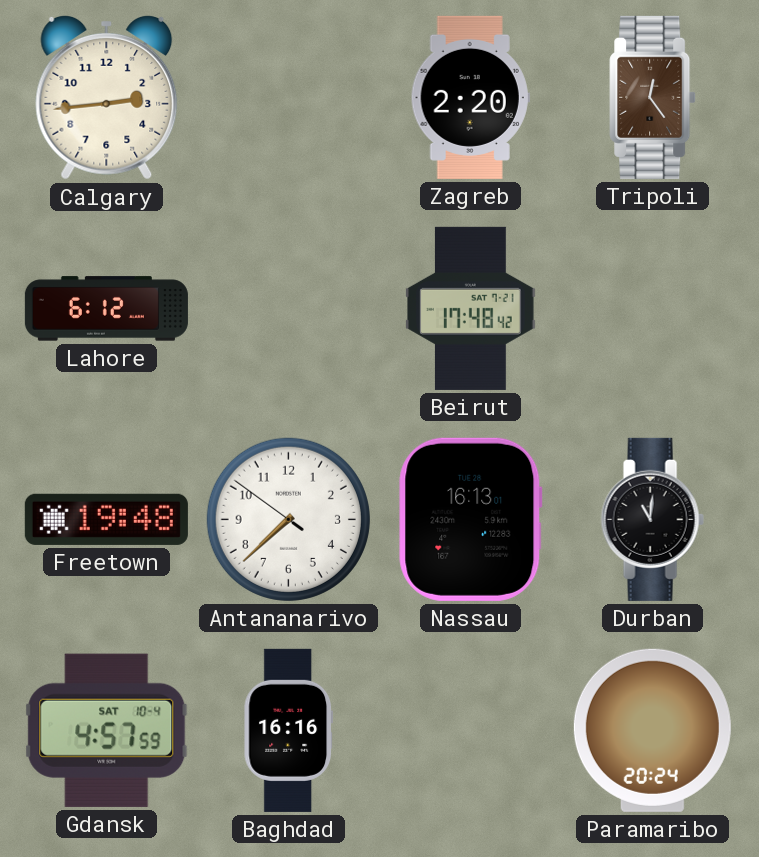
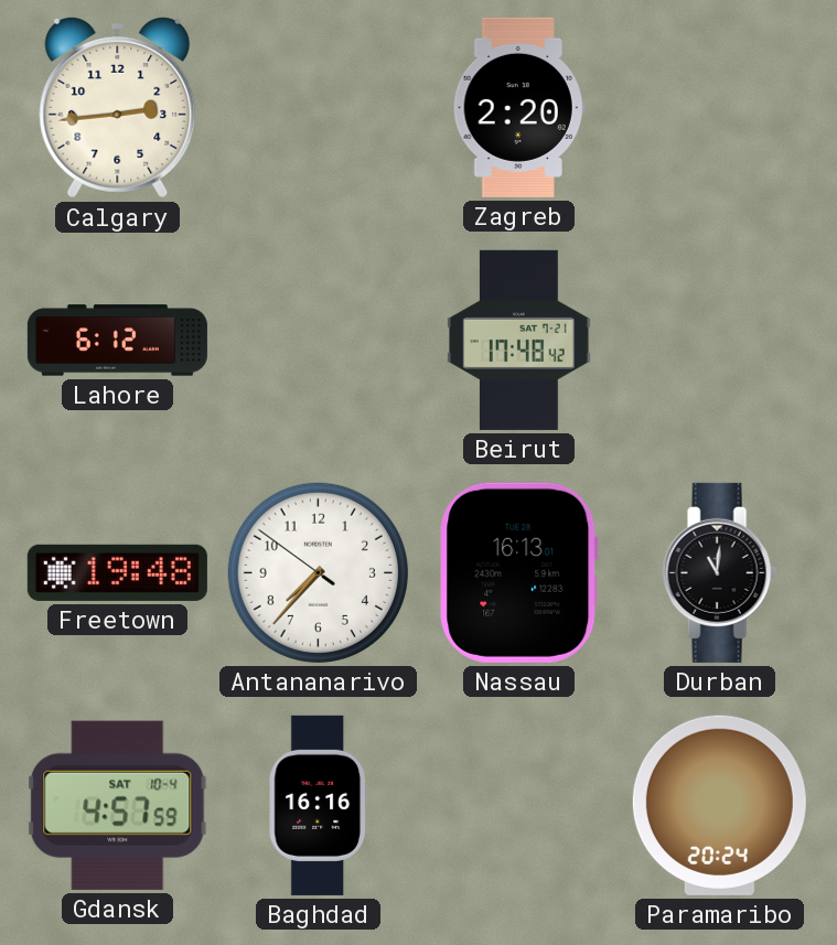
Tripoli: 12:24 -> none
Antananarivo: 7:37 -> 7:36
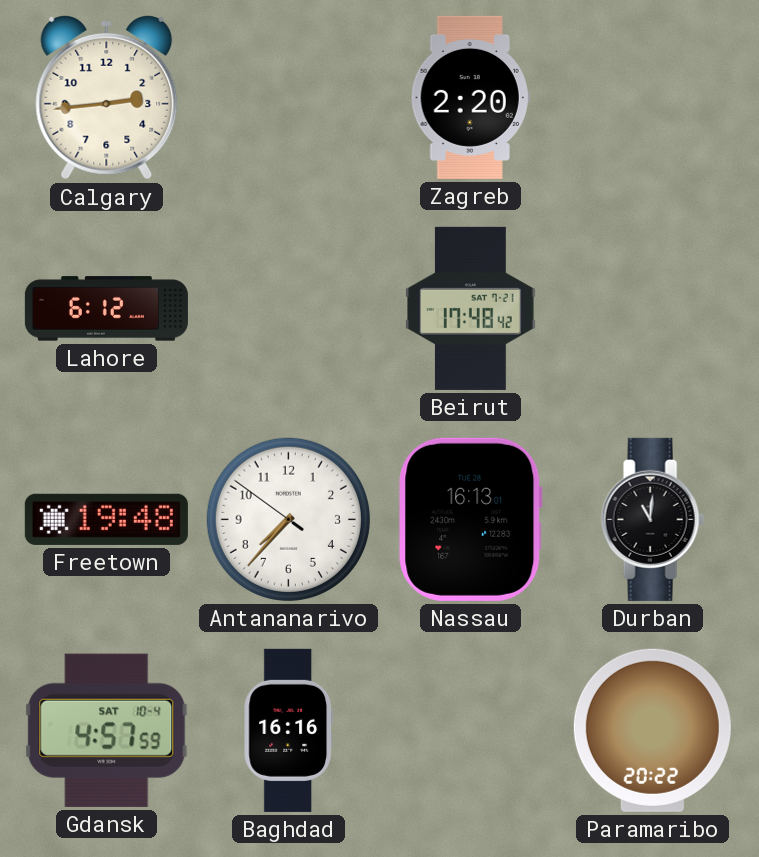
Paramaribo: 20:24 -> 20:22
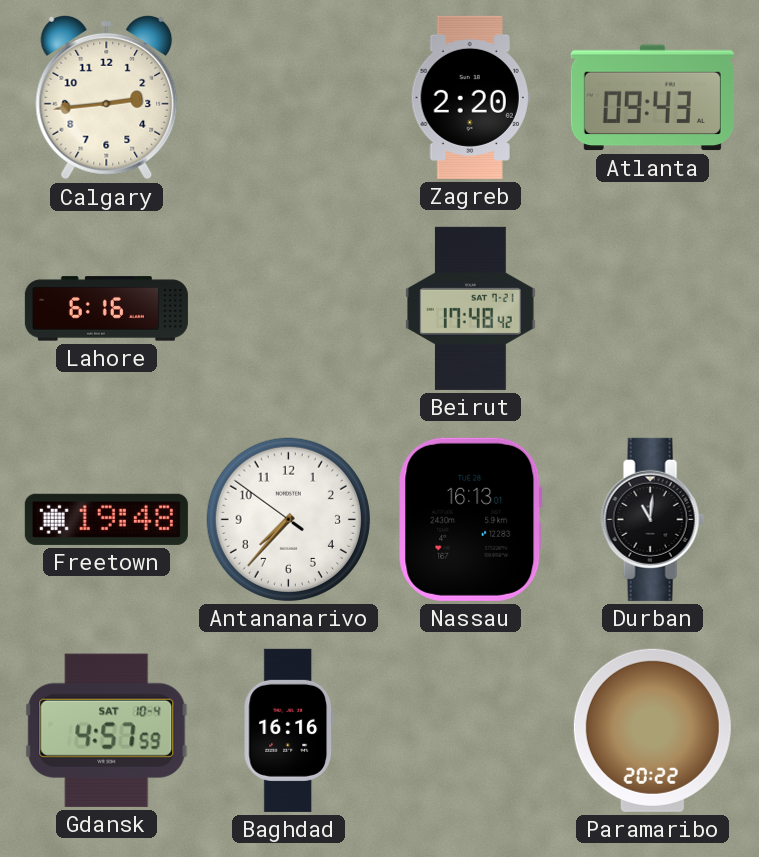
Atlanta: none -> 09:43
Lahore: 6:12 -> 6:16
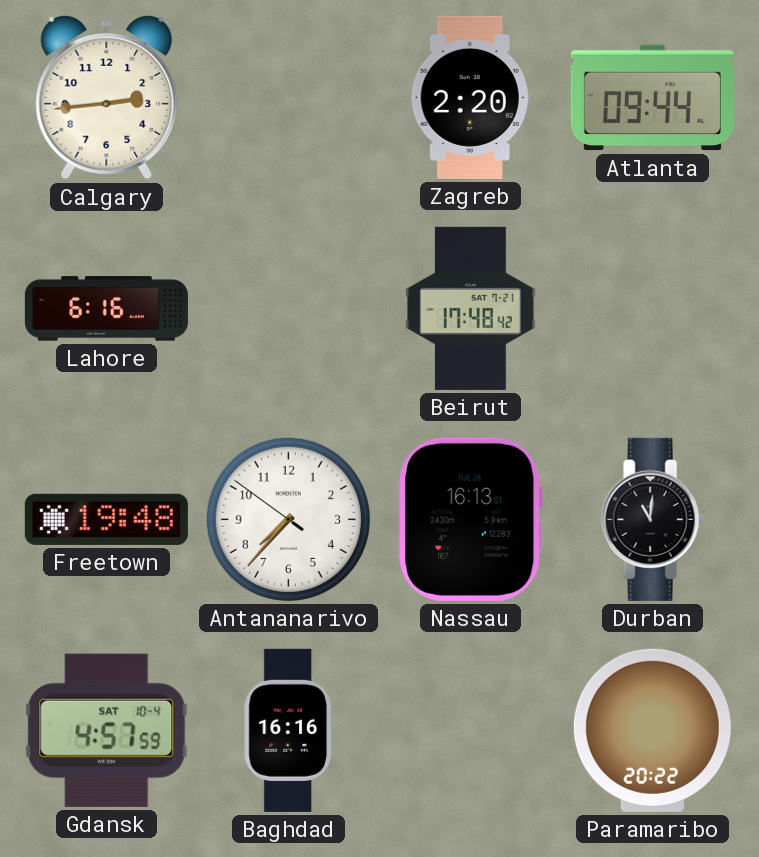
Atlanta: 09:43 -> 09:44
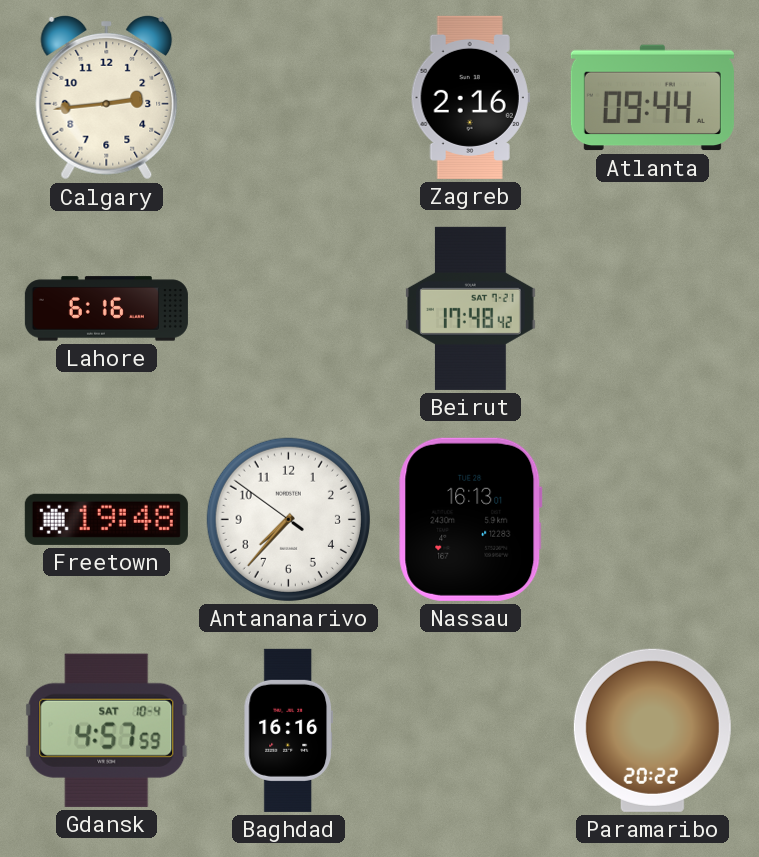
Zagreb: 2:20 -> 2:16
Durban: 11:01 -> none
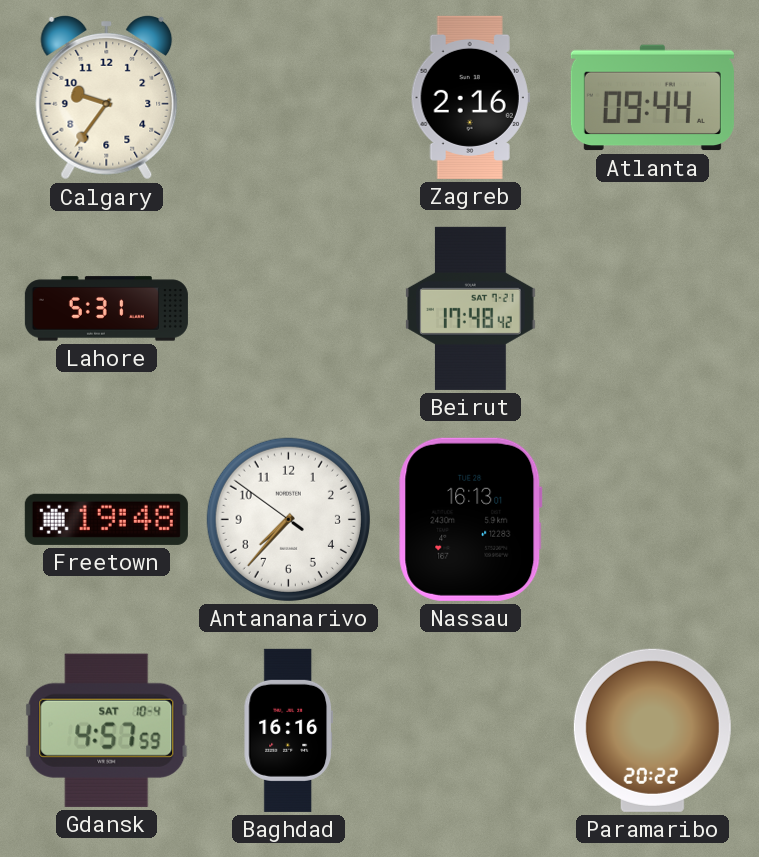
Calgary: 2:44 -> 9:36
Lahore: 6:16 -> 5:31
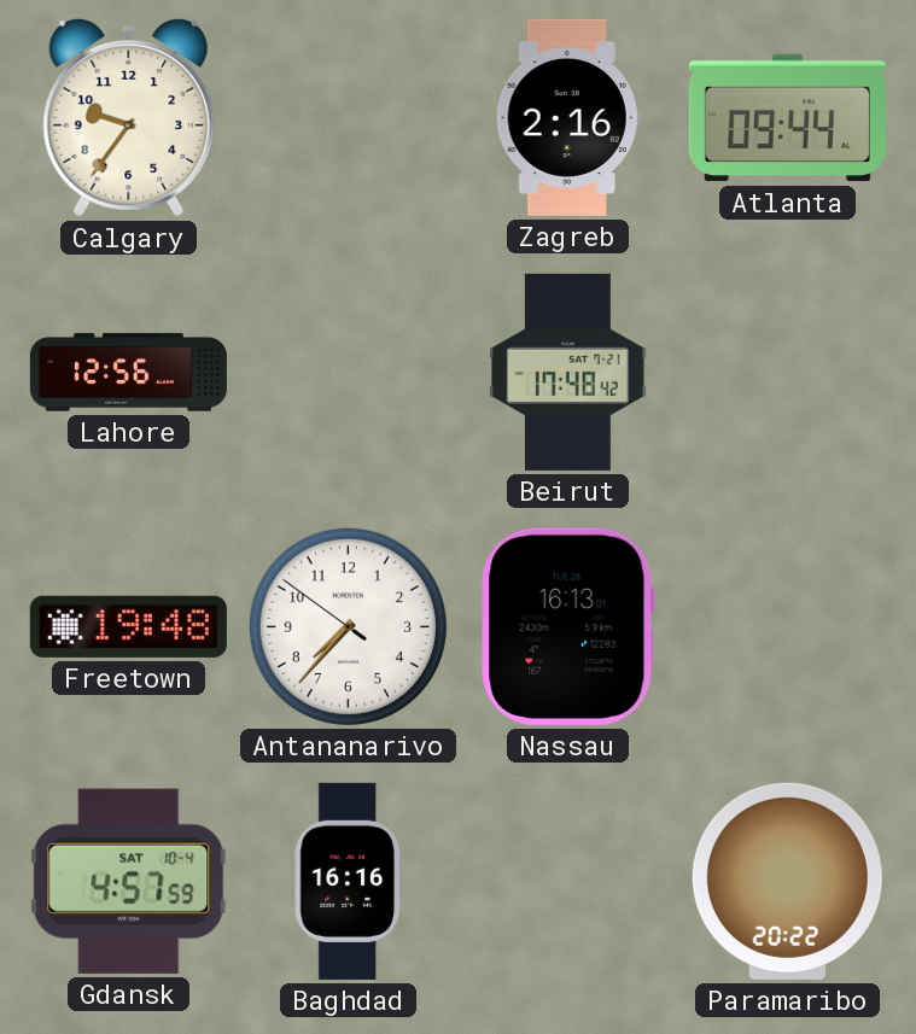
Lahore: 5:31 -> 12:56
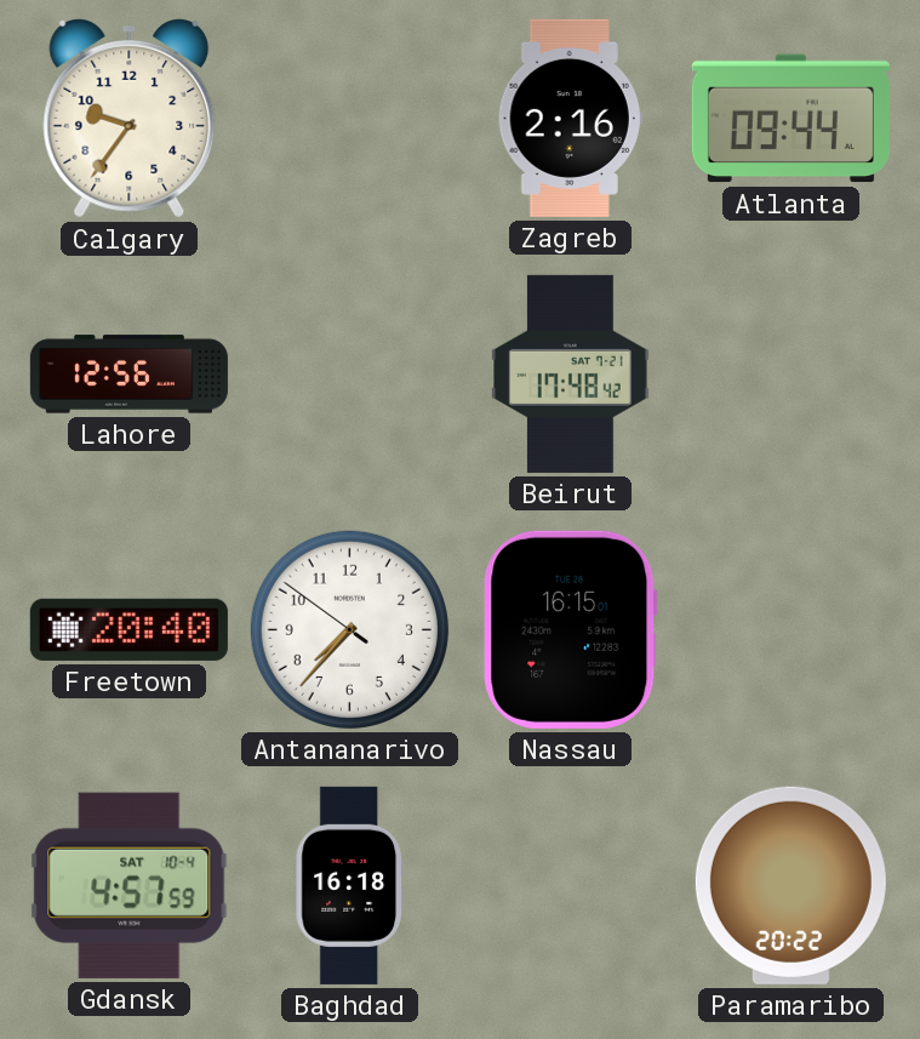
Freetown: 19:48 -> 20:40
Nassau: 16:13 -> 16:15
Baghdad: 16:16 -> 16:18
